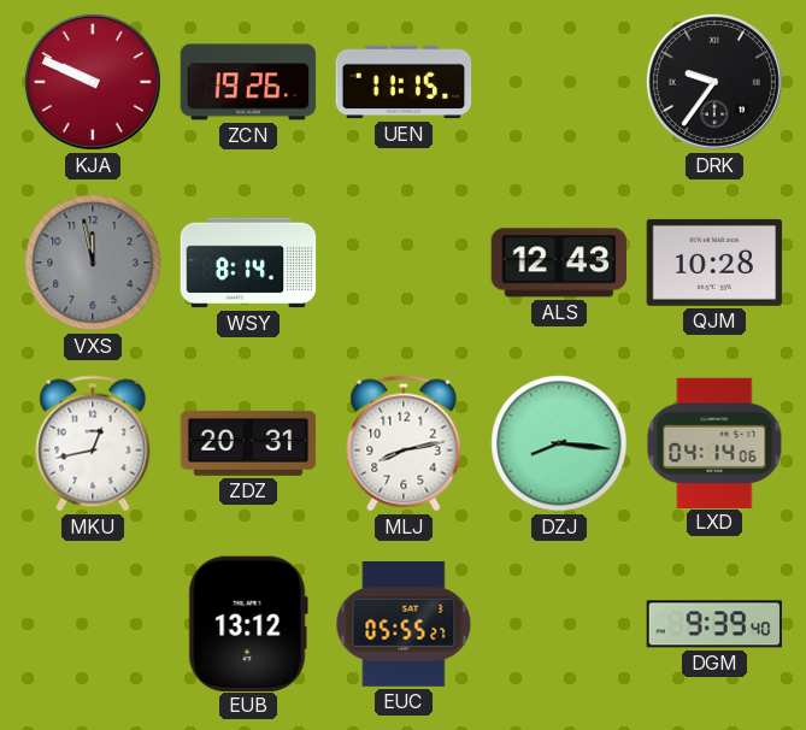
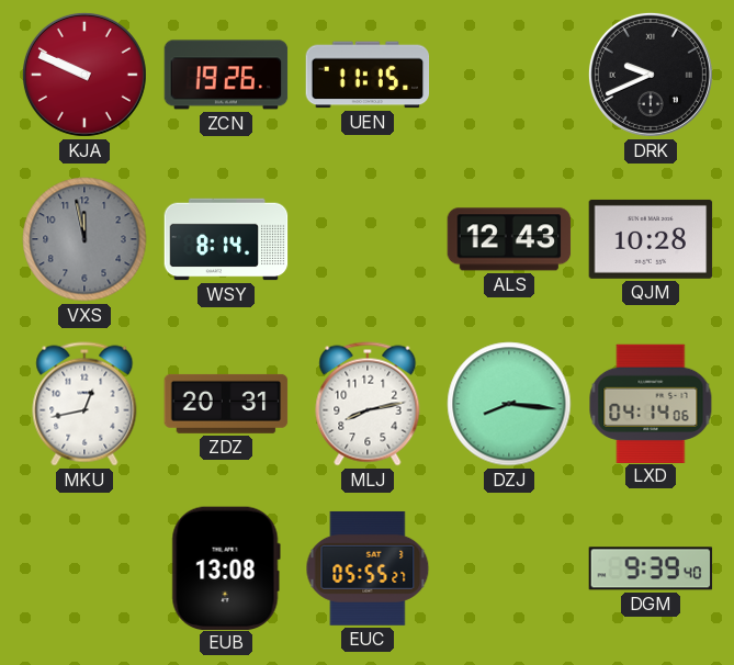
DRK: 9:36 -> 9:41
EUB: 13:12 -> 13:08
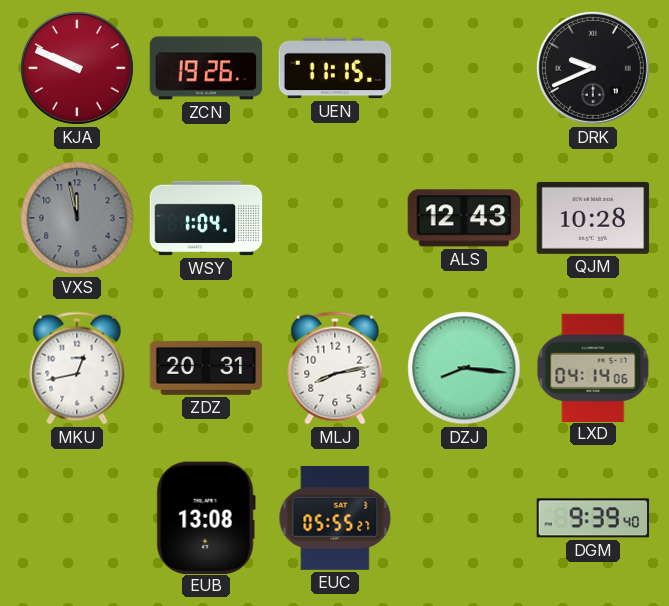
WSY: 8:14 -> 1:04
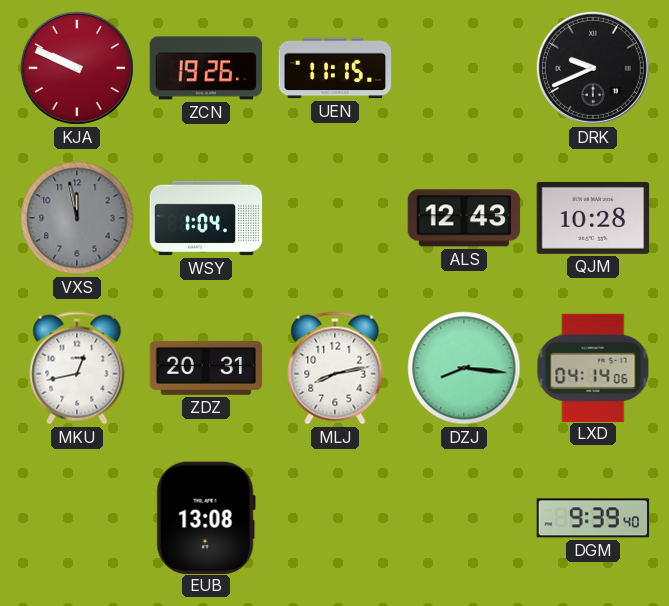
EUC: 05:55 -> none
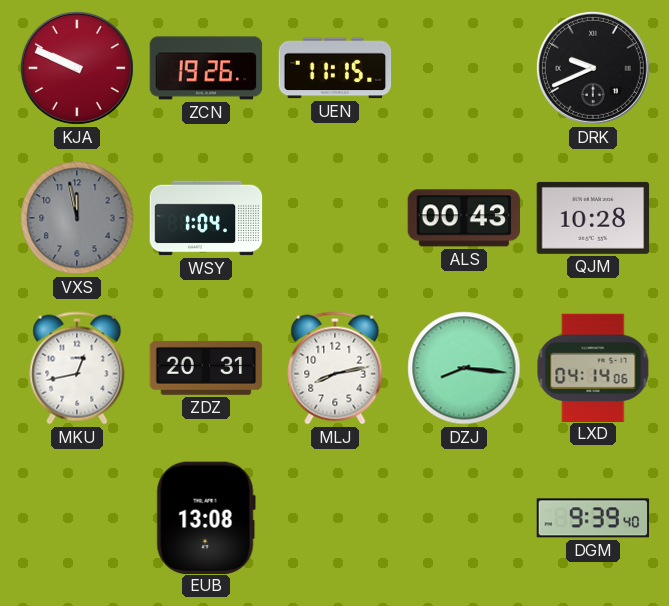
ALS: 12:43 -> 00:43
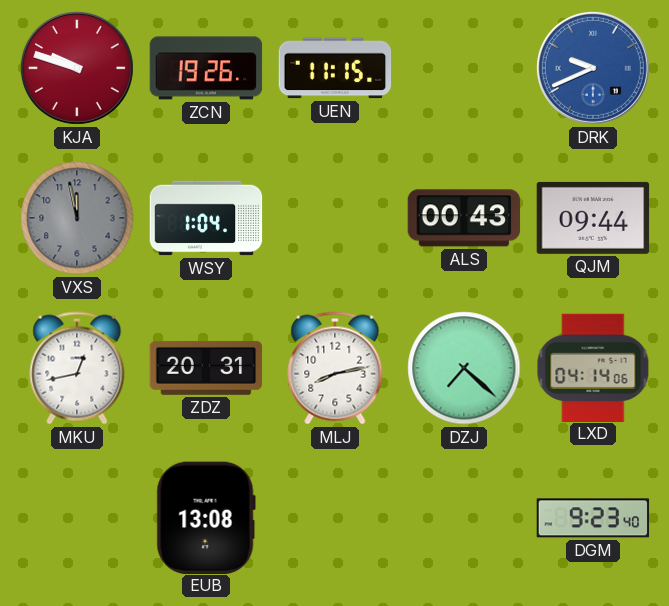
KJA: 9:49 -> 9:48
DRK dial: black -> blue
QJM: 10:28 -> 09:44
DZJ: 8:16 -> 7:22
DGM: 9:39 -> 9:23
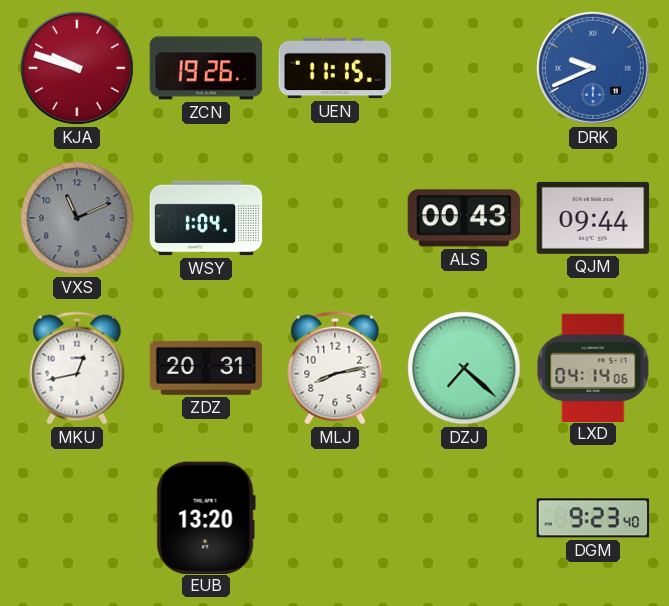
VXS: 11:58 -> 11:11
EUB: 13:08 -> 13:20
